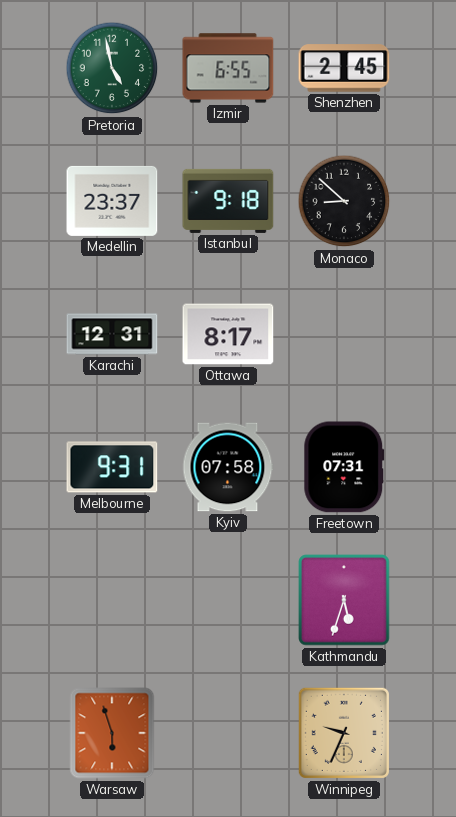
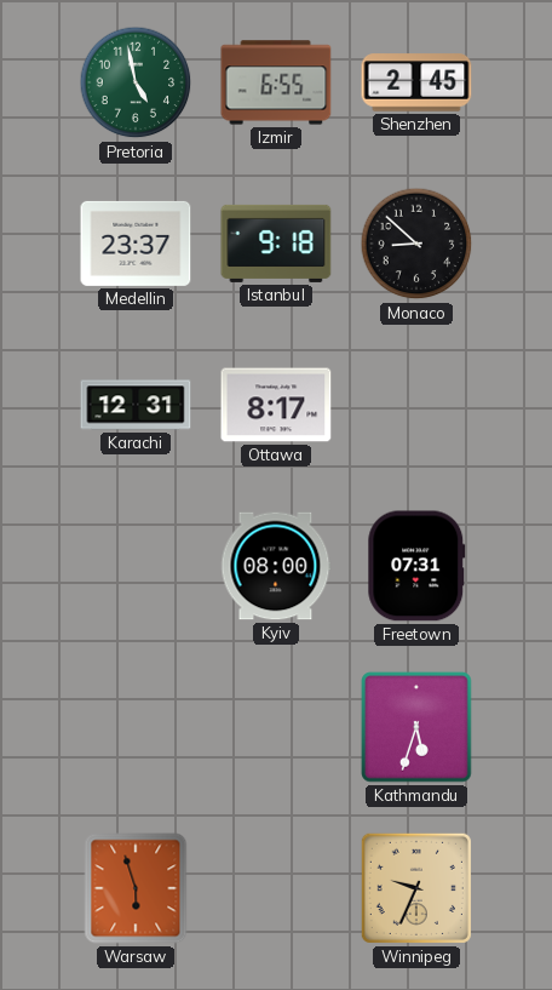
Melbourne: 9:31 -> none
Kyiv: 07:58 -> 08:00
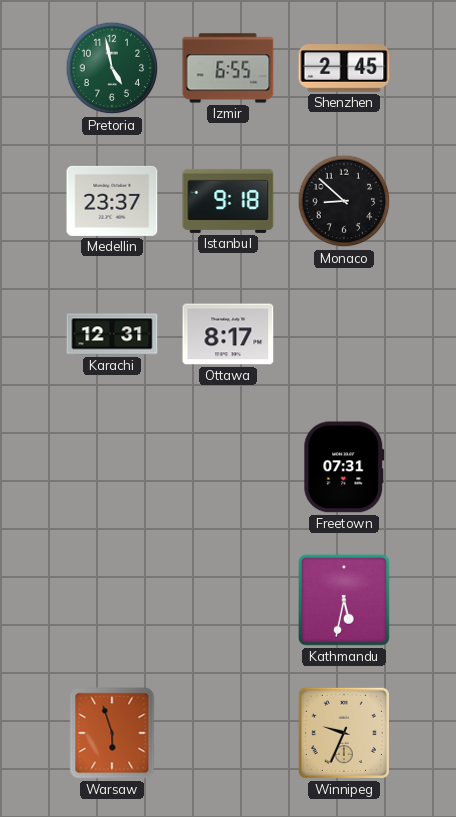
Kyiv: 08:00 -> none
Kathmandu: 5:33 -> 5:32
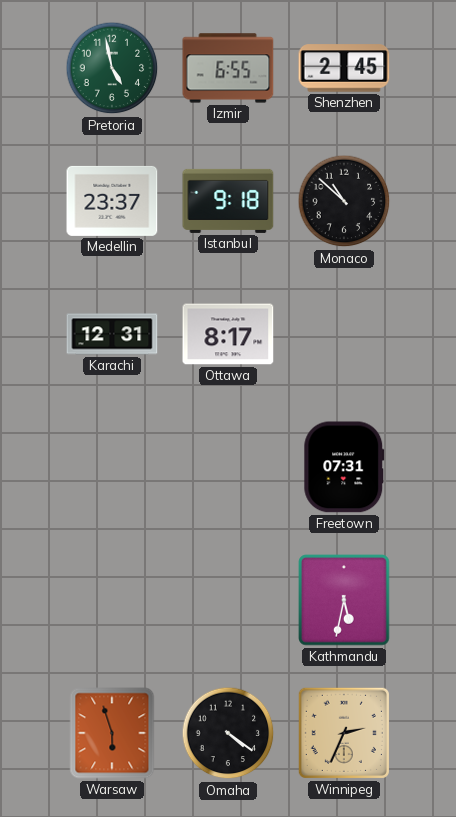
Monaco: 8:52 -> 10:52
Omaha: none -> 4:21
Winnipeg: 9:34 -> 2:34
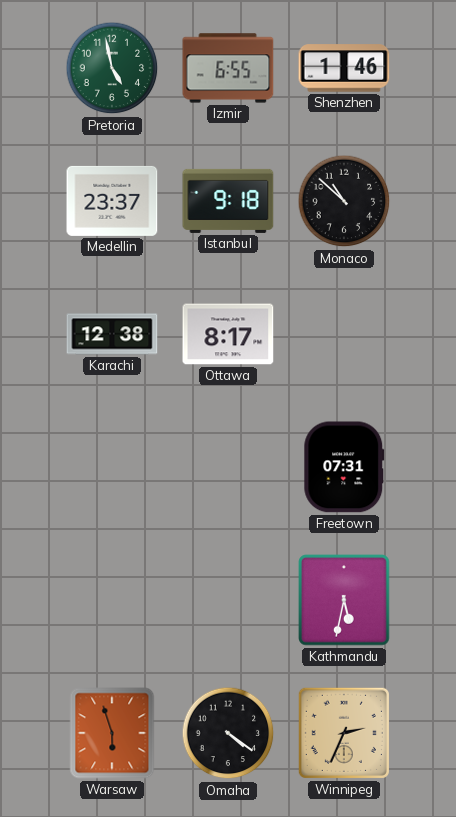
Shenzhen: 2:45 -> 1:46
Karachi: 12:31 -> 12:38
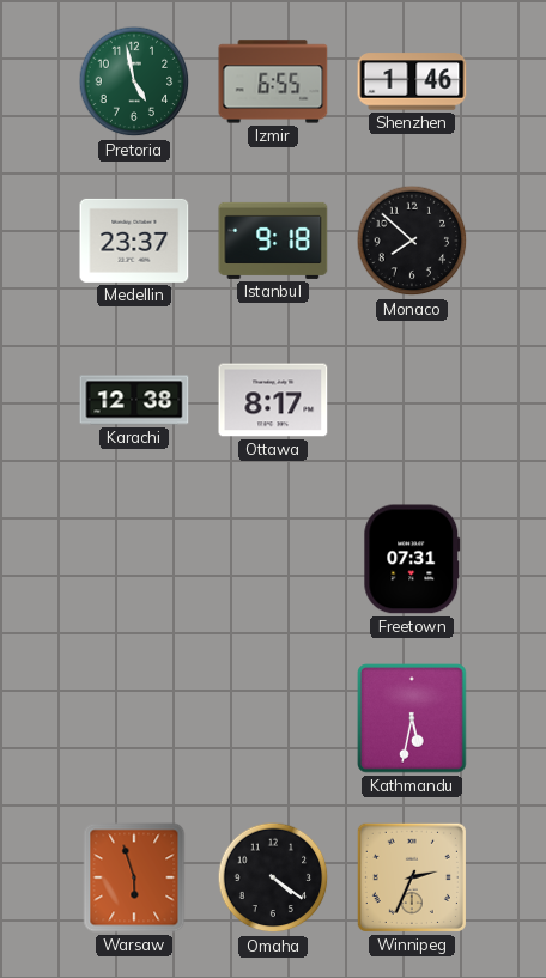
Monaco: 10:52 -> 7:52
